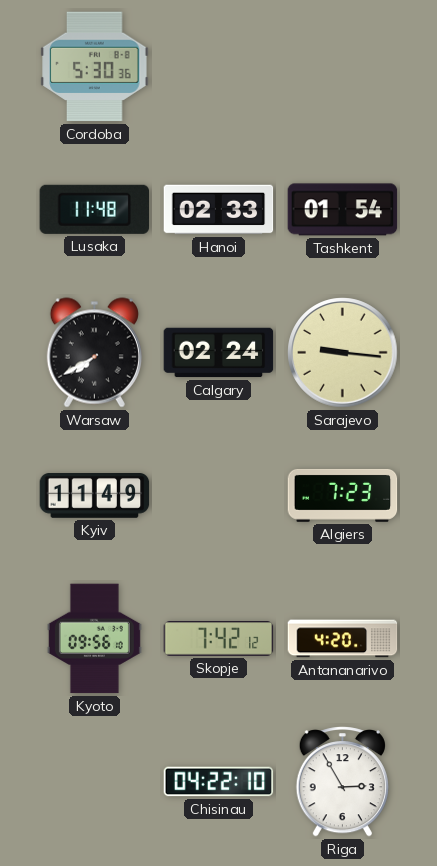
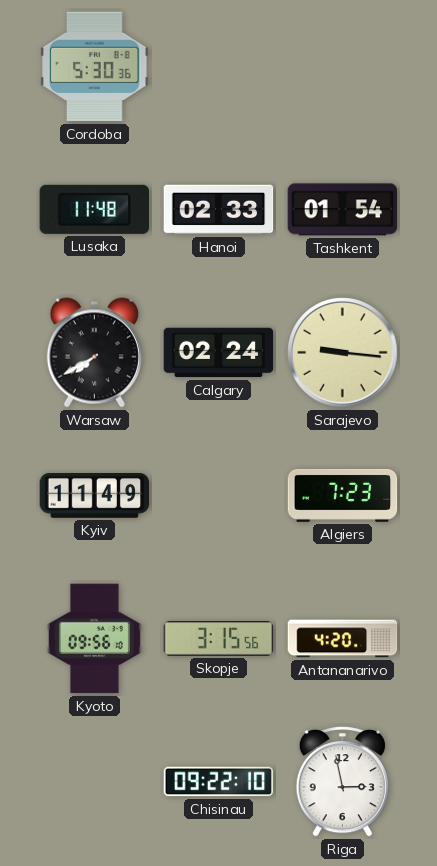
Skopje: 7:42 -> 3:15
Chisinau: 04:22 -> 09:22
Riga: 2:55 -> 2:58
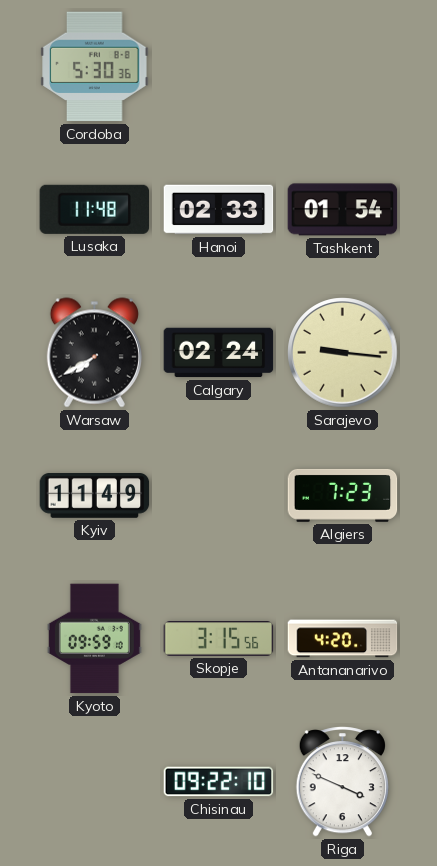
Kyoto: 09:56 -> 09:59
Riga: 2:58 -> 3:49
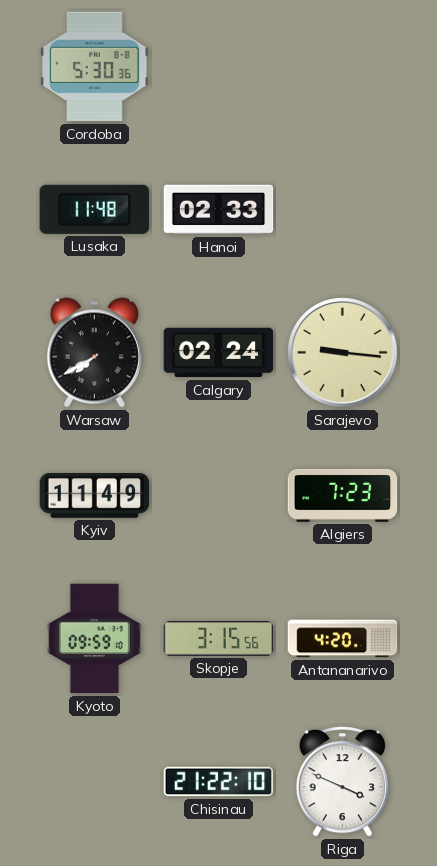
Tashkent: 01:54 -> none
Chisinau: 09:22 -> 21:22
